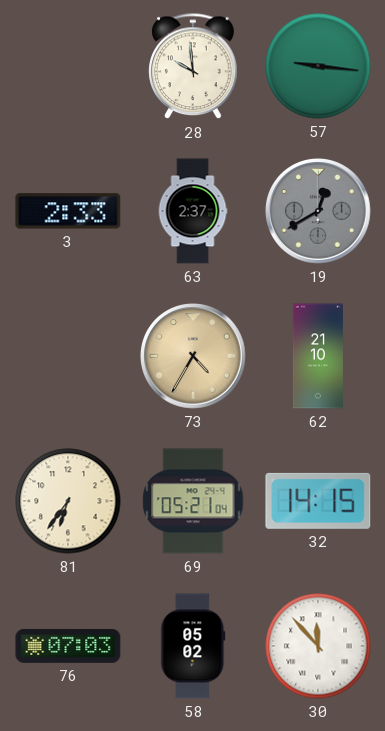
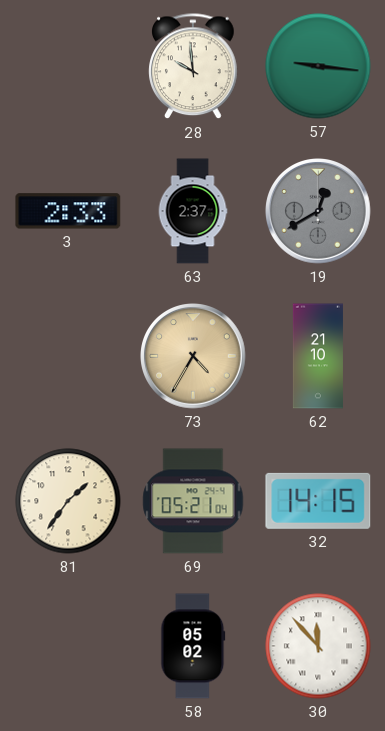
81: 6:36 -> 1:36
76: 07:03 -> none
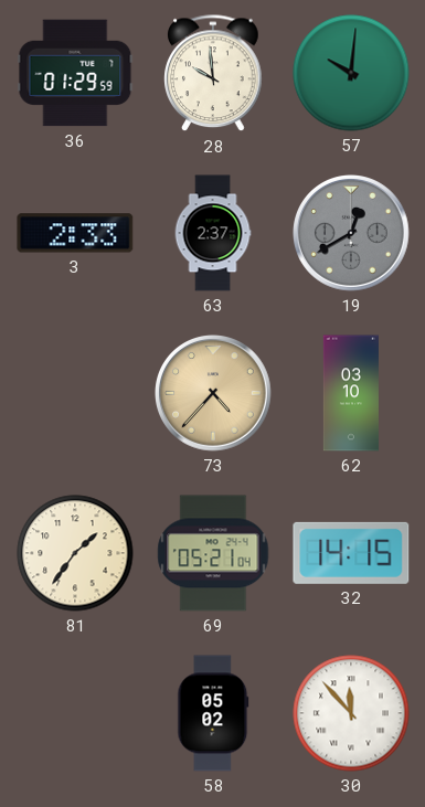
36: none -> 01:29
57: 9:16 -> 10:01
73: 4:35 -> 4:37
62: 21:10 -> 03:10
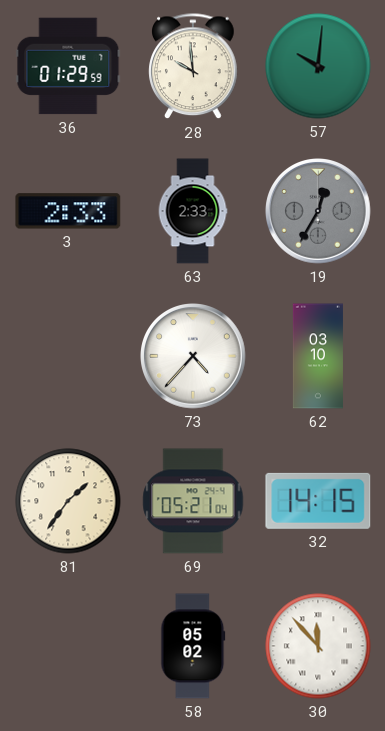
63: 2:37 -> 2:33
19: 12:40 -> 12:35
73 dial: champagne -> white
